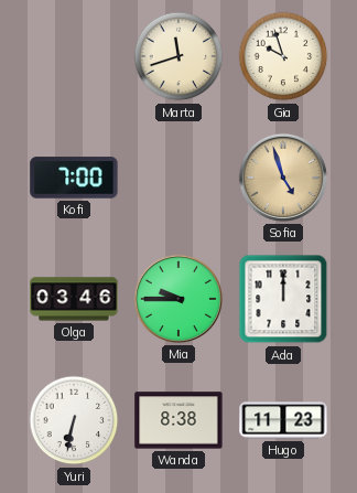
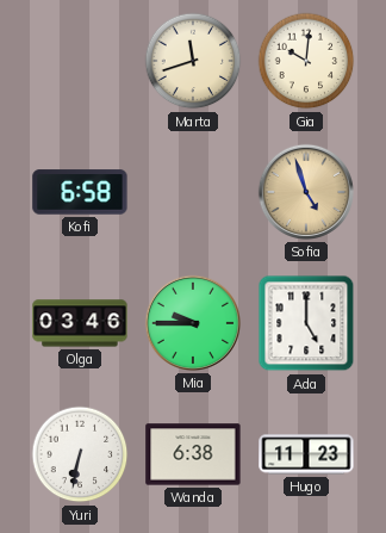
Gia: 9:57 -> 10:01
Kofi: 7:00 -> 6:58
Ada: 12:00 -> 5:00
Wanda: 8:38 -> 6:38
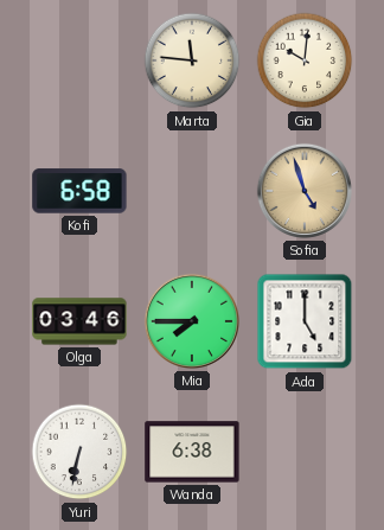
Marta: 11:42 -> 11:46
Mia: 9:45 -> 7:45
Hugo: 11:23 -> none
